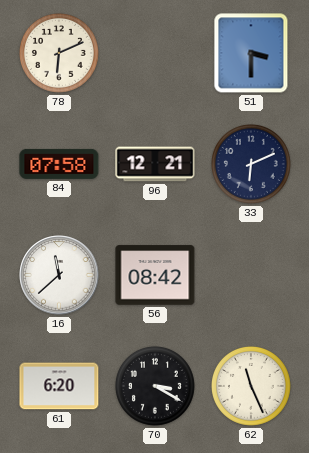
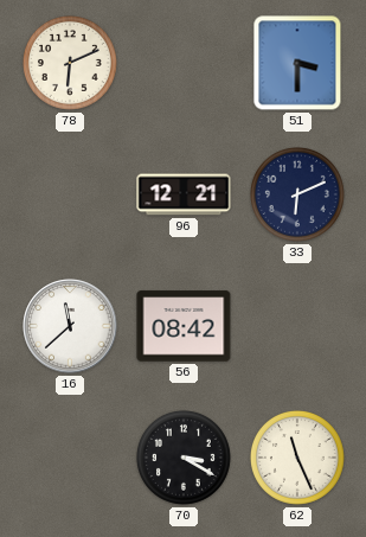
84: 07:58 -> none
61: 6:20 -> none
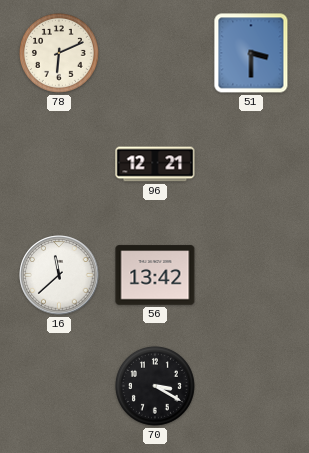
33: 6:11 -> none
56: 08:42 -> 13:42
62: 11:26 -> none
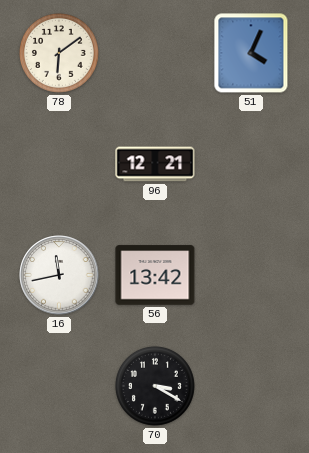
78: 6:11 -> 6:09
51: 3:30 -> 4:04
16: 11:38 -> 11:43
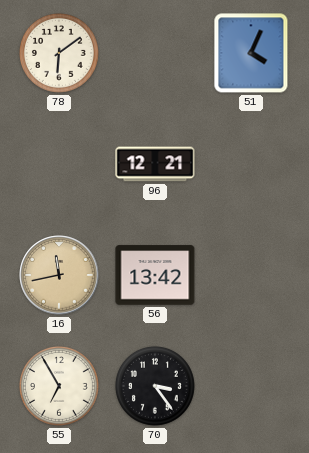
16 dial: white -> champagne
55: none -> 6:55
70: 3:20 -> 3:24
